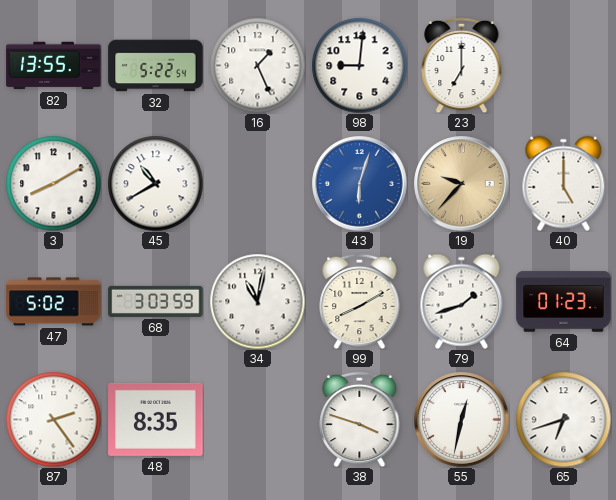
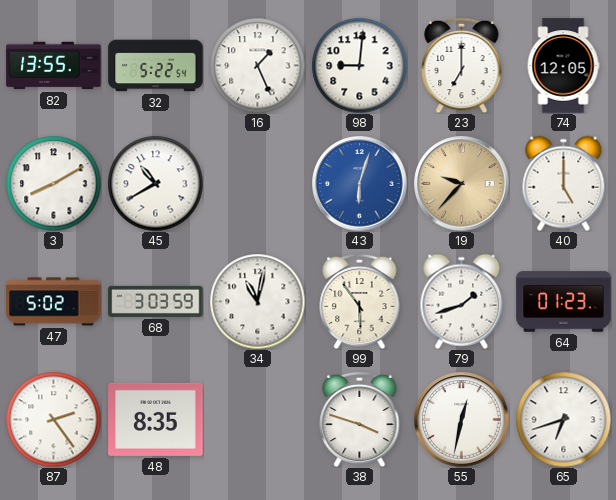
74: none -> 12:05
99: 8:10 -> 5:54
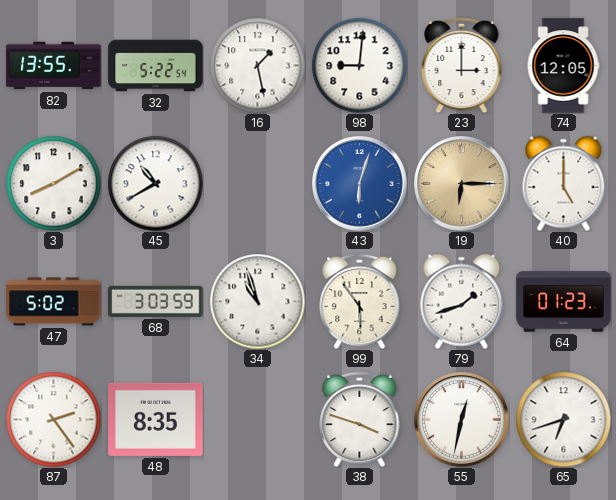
16: 1:26 -> 1:28
23: 7:00 -> 3:00
19: 9:37 -> 6:15
34: 11:02 -> 10:57
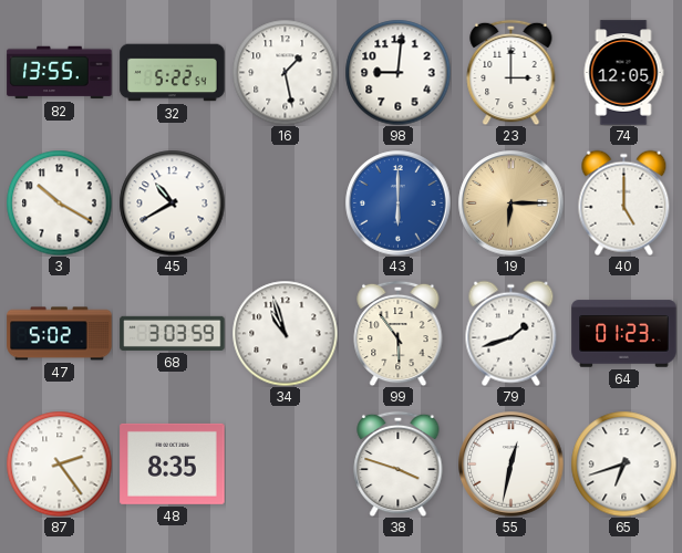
3: 8:10 -> 10:20
43: 6:03 -> 6:00
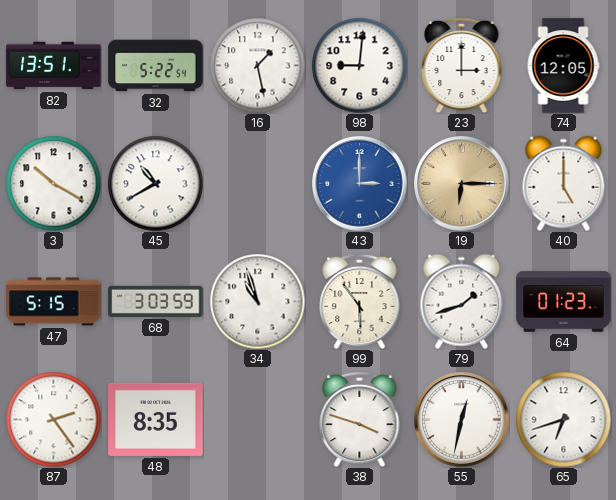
82: 13:55 -> 13:51
43: 6:00 -> 3:00
47: 5:02 -> 5:15
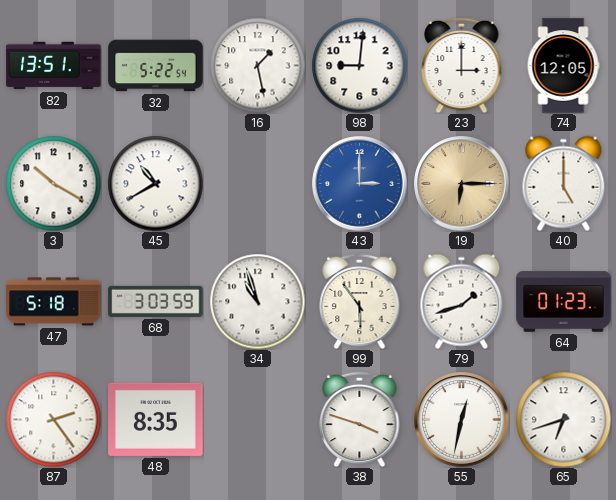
47: 5:15 -> 5:18
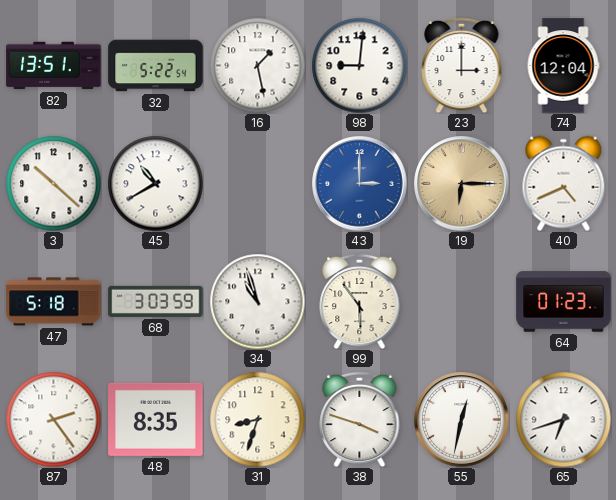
74: 12:05 -> 12:04
3: 10:20 -> 10:22
40: 5:00 -> 4:41
79: 1:42 -> none
31: none -> 8:33
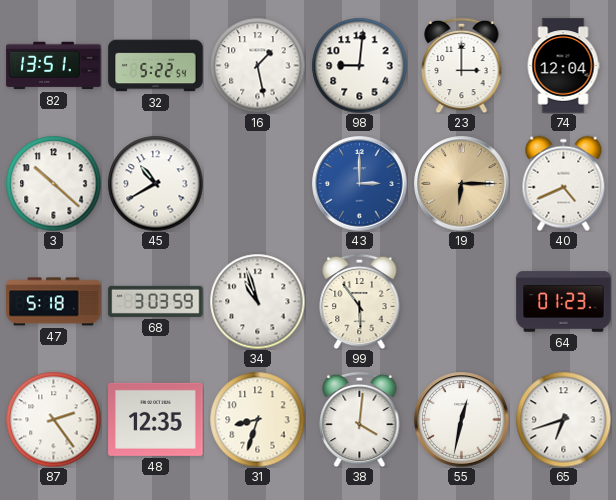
48: 8:35 -> 12:35
38: 3:48 -> 4:01
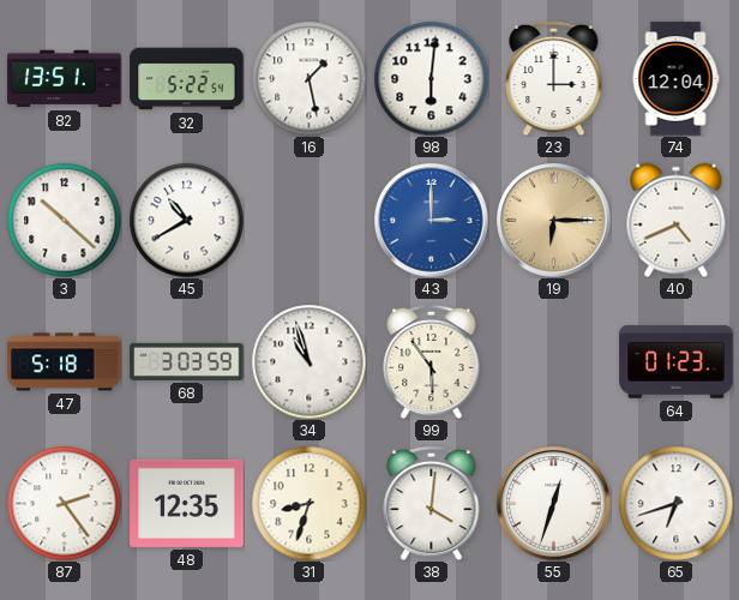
98: 9:01 -> 6:01
55: 12:32 -> 12:33
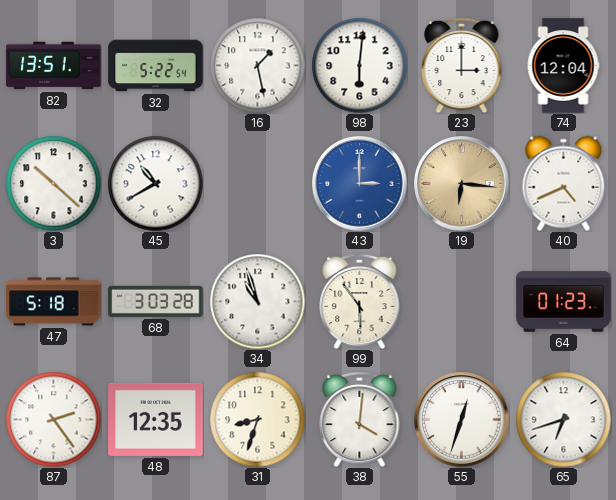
19: 6:15 -> 6:16
68: 3:03:59 -> 3:03:28
